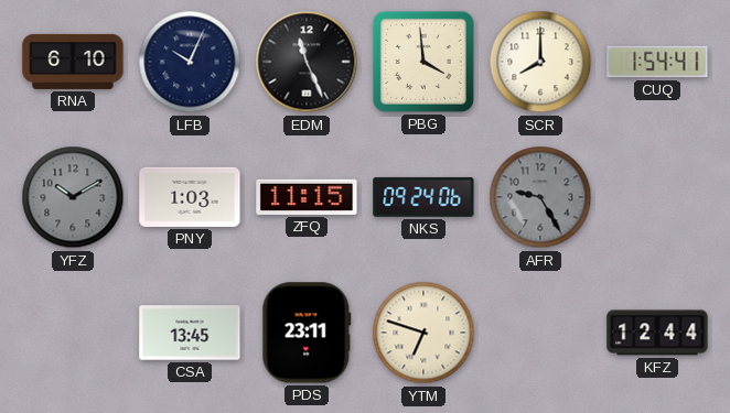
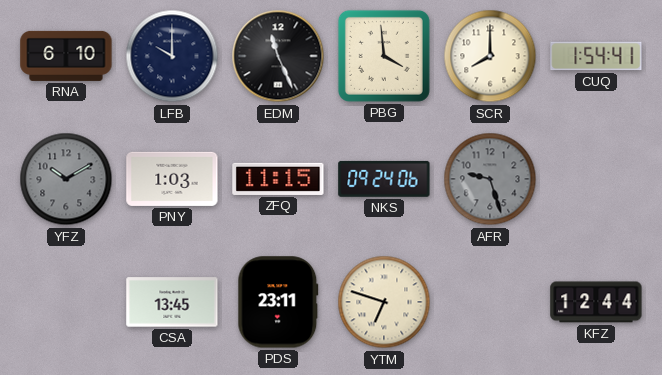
LFB: 10:04 -> 10:00
AFR: 9:25 -> 9:27
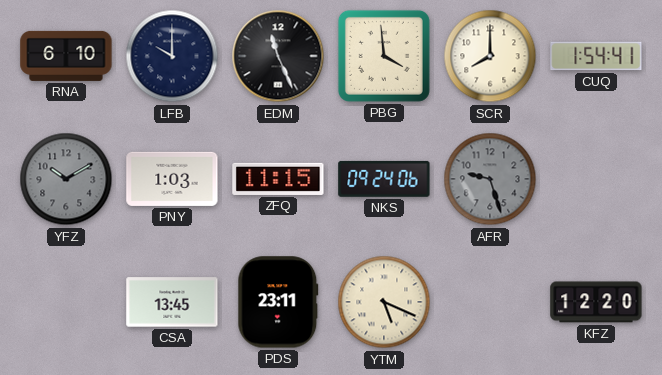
YTM: 6:48 -> 5:19
KFZ: 12:44 -> 12:20
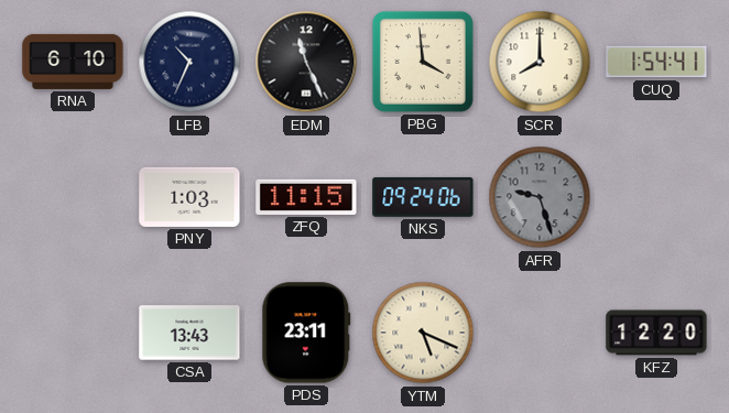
LFB: 10:00 -> 10:34
YFZ: 10:10 -> none
CSA: 13:45 -> 13:43
